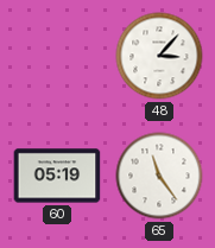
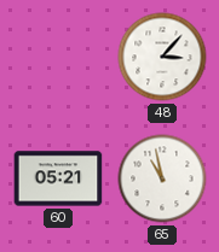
60: 05:19 -> 05:21
65: 11:24 -> 10:58
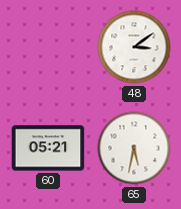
48: 3:07 -> 3:09
65: 10:58 -> 5:32
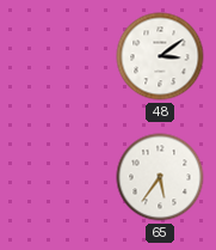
60: 05:21 -> none
65: 5:32 -> 5:36
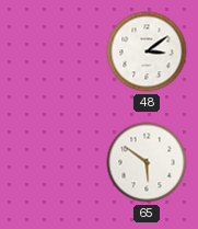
65: 5:36 -> 5:51
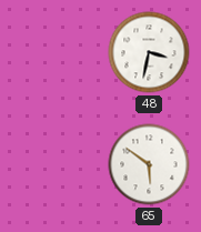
48: 3:09 -> 3:32
